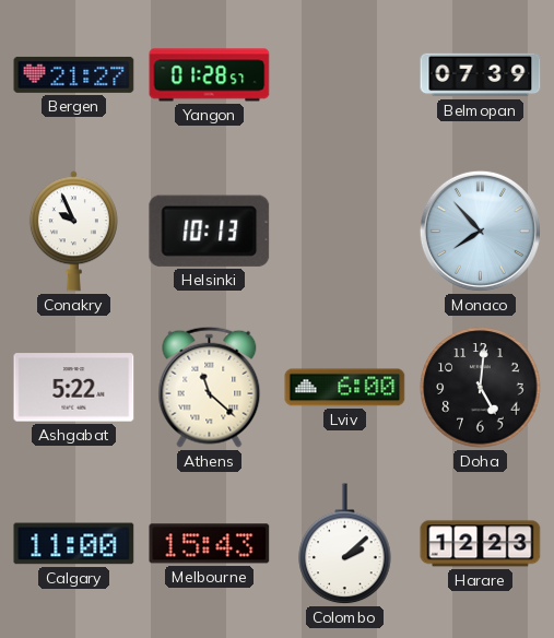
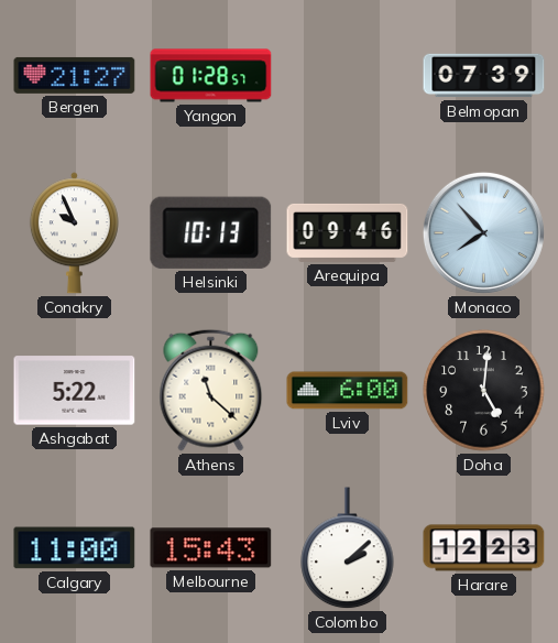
Arequipa: none -> 09:46
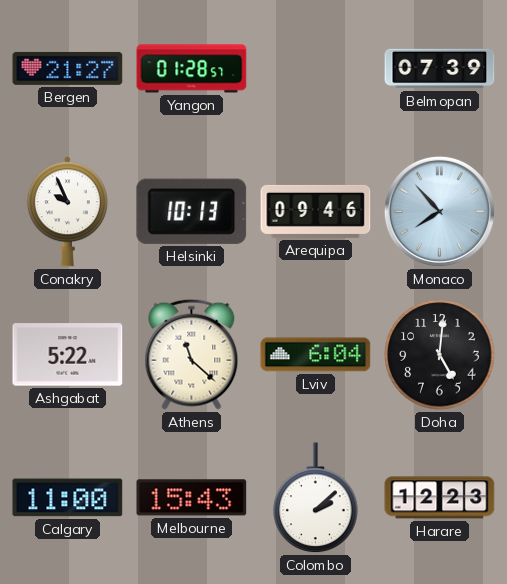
Lviv: 6:00 -> 6:04
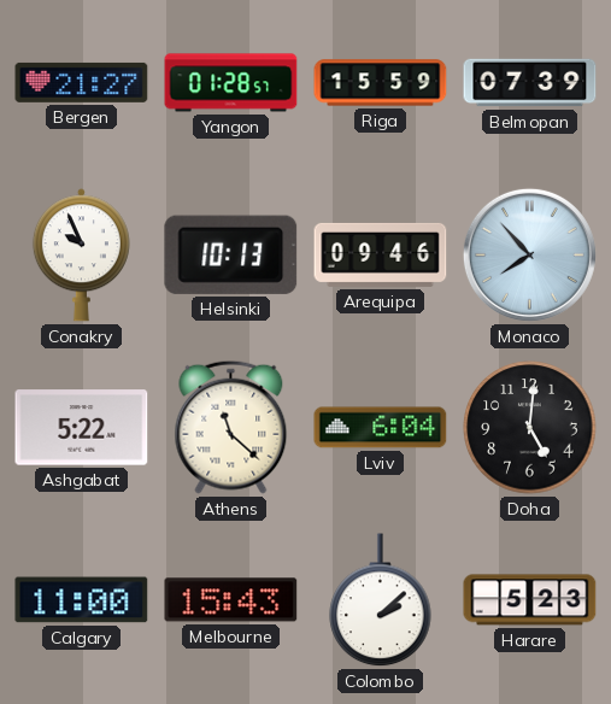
Riga: none -> 15:59
Harare: 12:23 -> 5:23
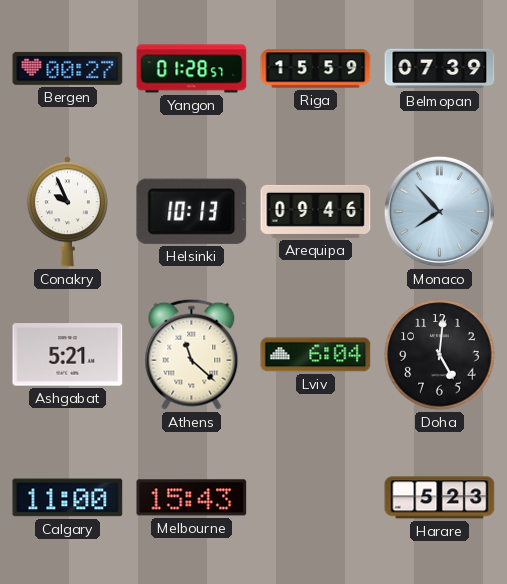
Bergen: 21:27 -> 00:27
Ashgabat: 5:22 -> 5:21
Colombo: 2:08 -> none
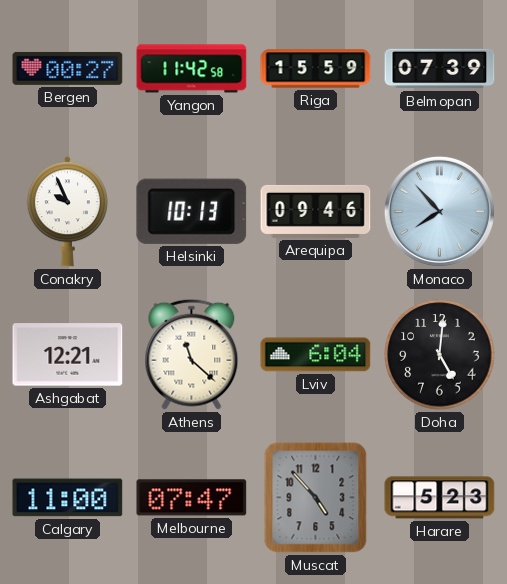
Yangon: 01:28 -> 11:42
Ashgabat: 5:21 -> 12:21
Melbourne: 15:43 -> 07:47
Muscat: none -> 4:53
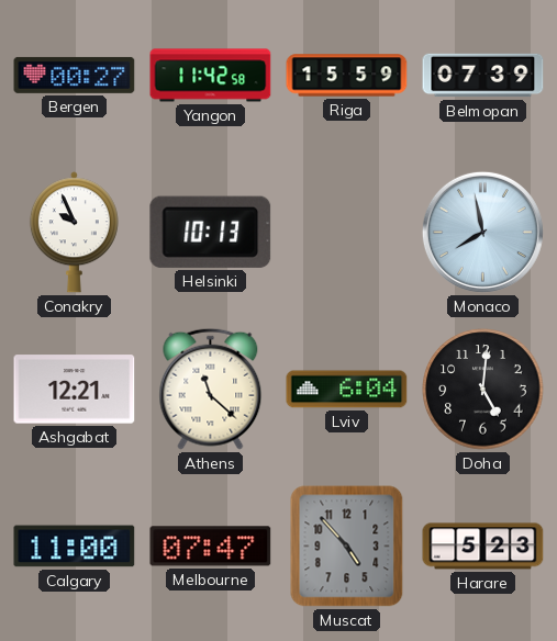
Arequipa: 09:46 -> none
Monaco: 7:53 -> 7:58
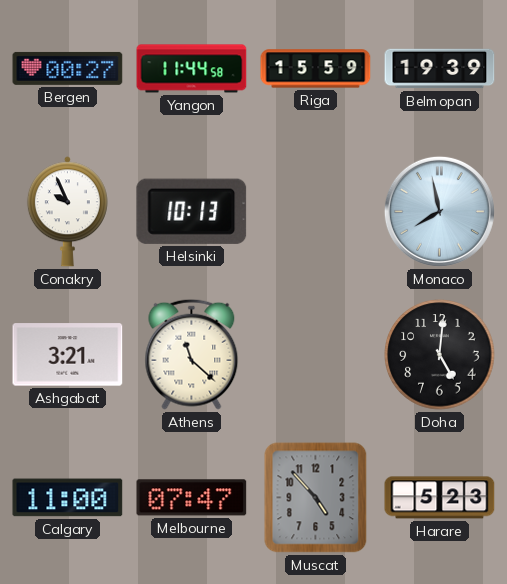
Yangon: 11:42 -> 11:44
Belmopan: 07:39 -> 19:39
Ashgabat: 12:21 -> 3:21
Lviv: 6:04 -> none
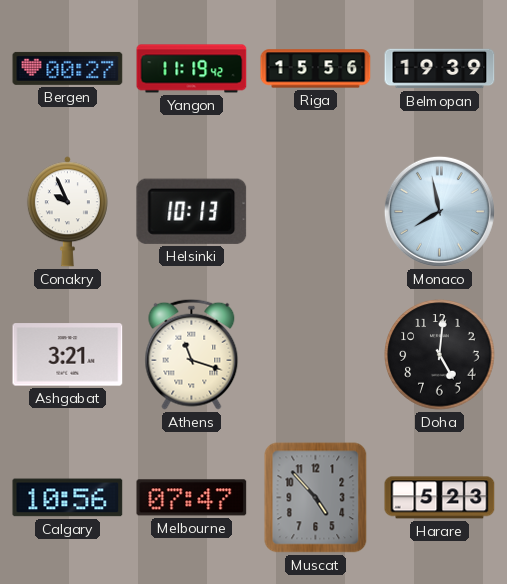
Yangon: 11:44 -> 11:19
Riga: 15:59 -> 15:56
Athens: 11:22 -> 11:18
Calgary: 11:00 -> 10:56
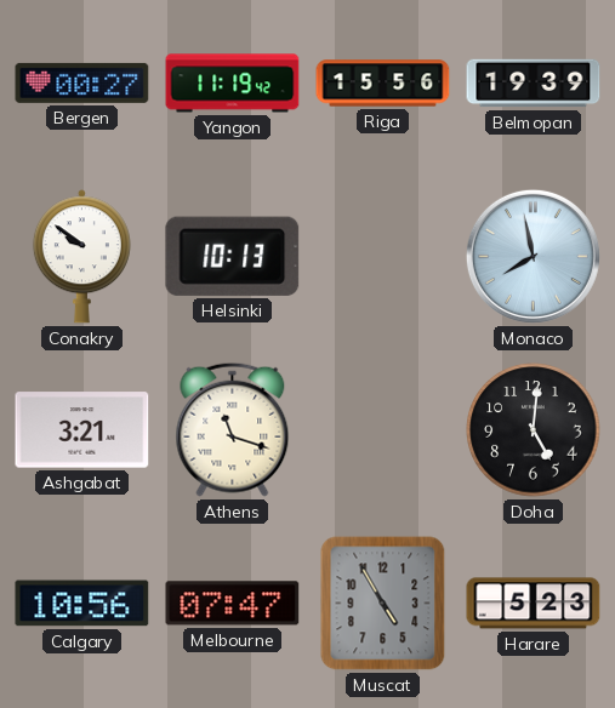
Conakry: 9:56 -> 9:51
Muscat: 4:53 -> 4:55
